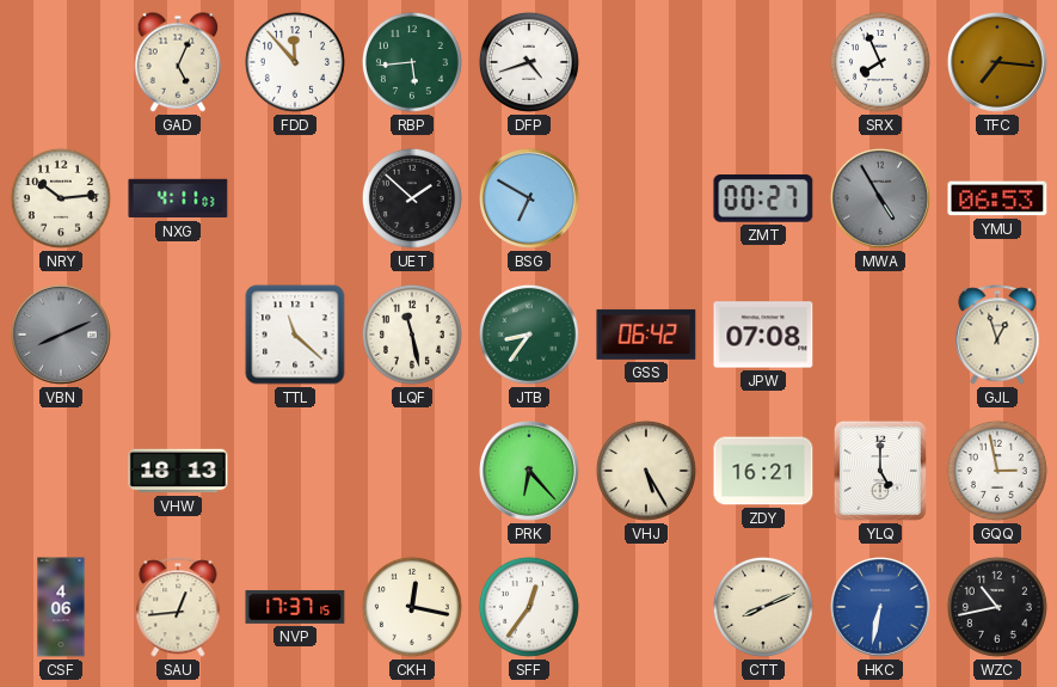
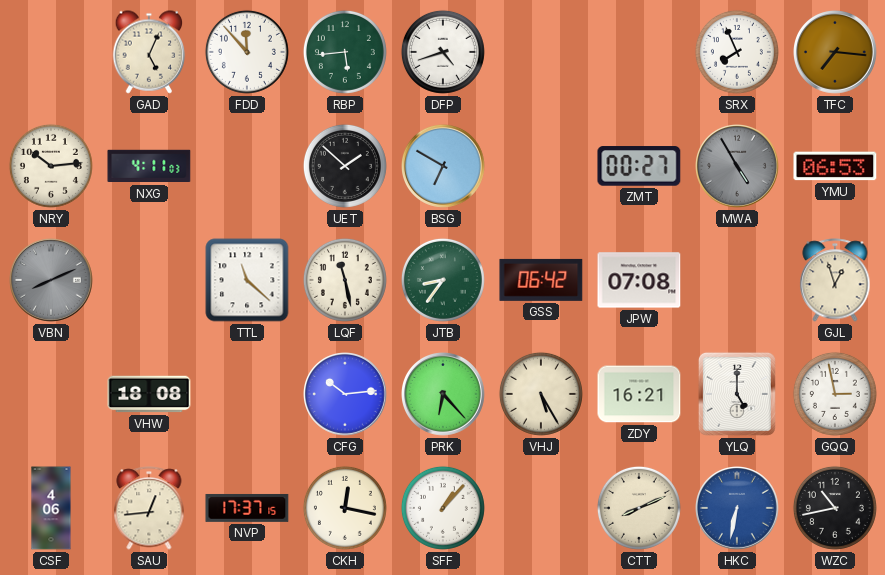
VHW: 18:13 -> 18:08
CFG: none -> 10:14
SFF: 12:36 -> 1:07
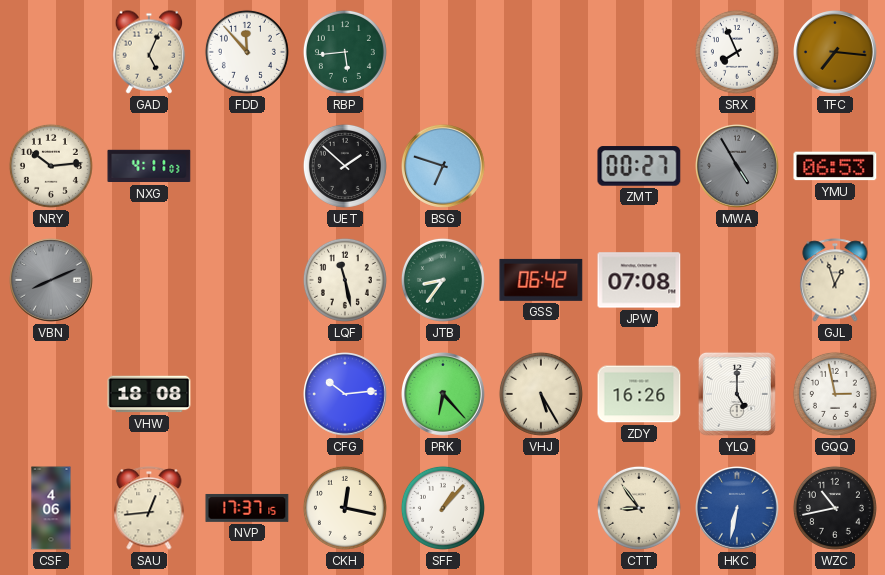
DFP: 4:42 -> none
BSG: 6:50 -> 6:48
TTL: 11:22 -> none
ZDY: 16:21 -> 16:26
CTT: 8:11 -> 8:54
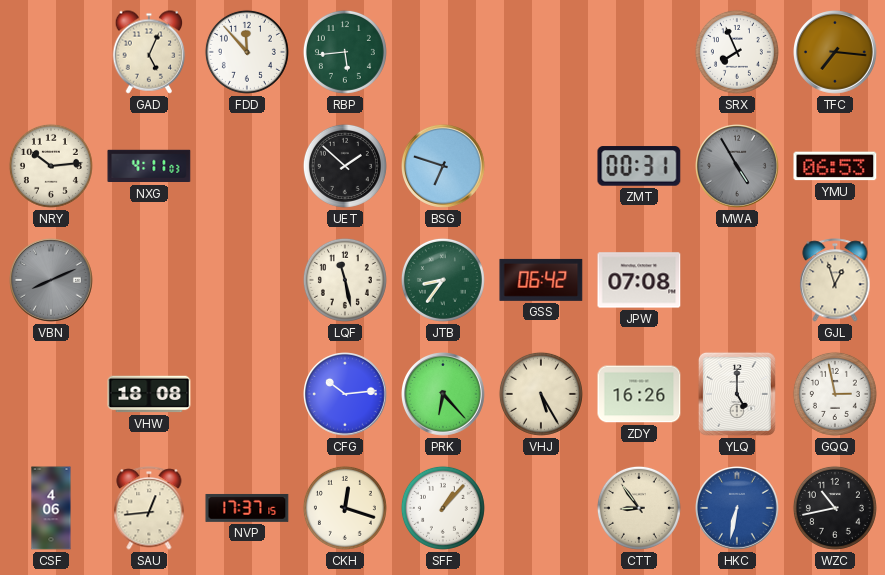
ZMT: 00:27 -> 00:31
CKH: 12:17 -> 12:18
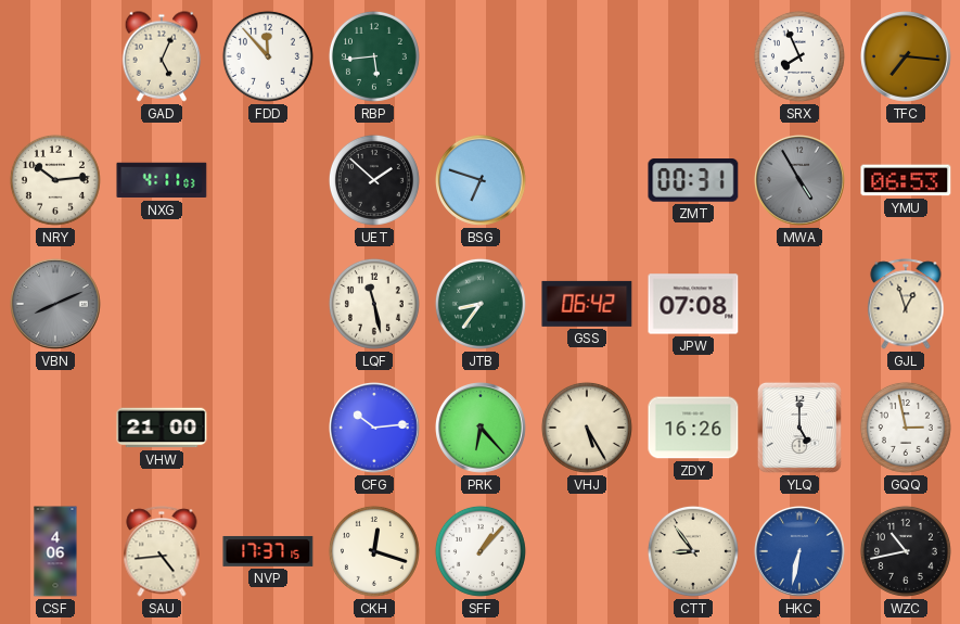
VHW: 18:08 -> 21:00
SAU: 12:44 -> 4:44
